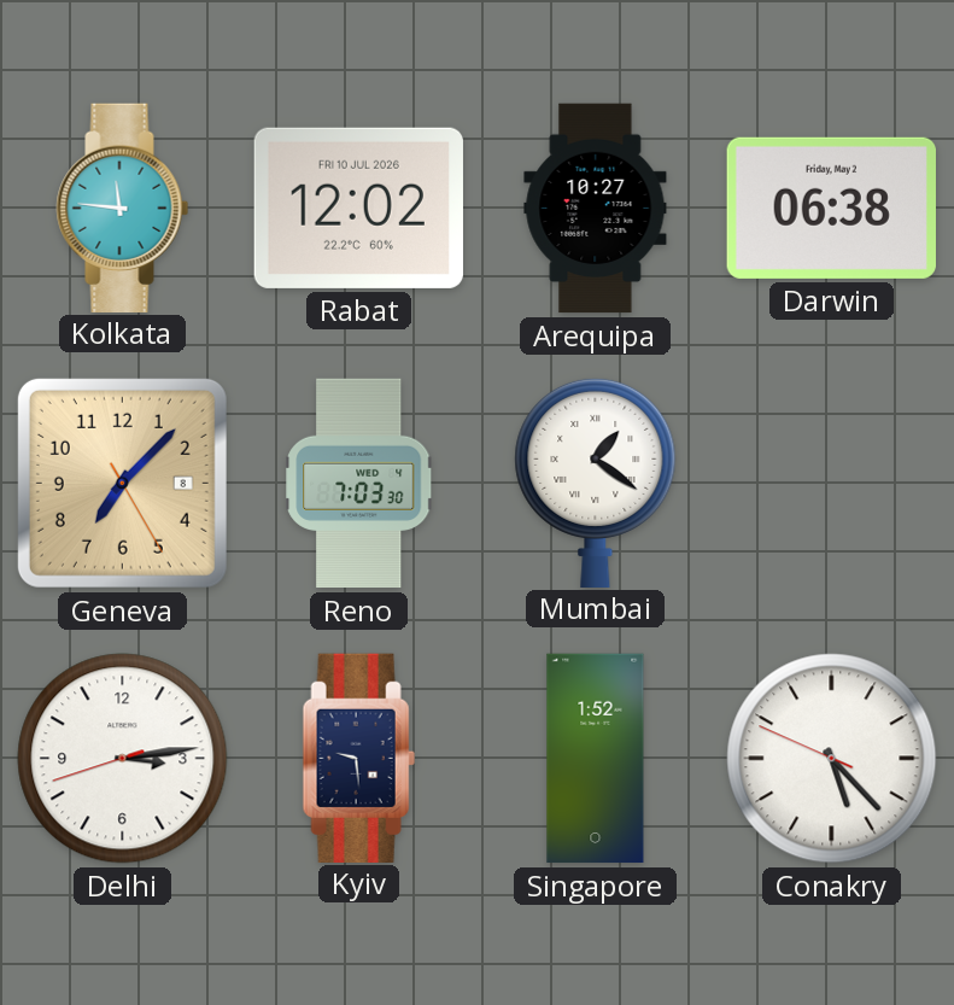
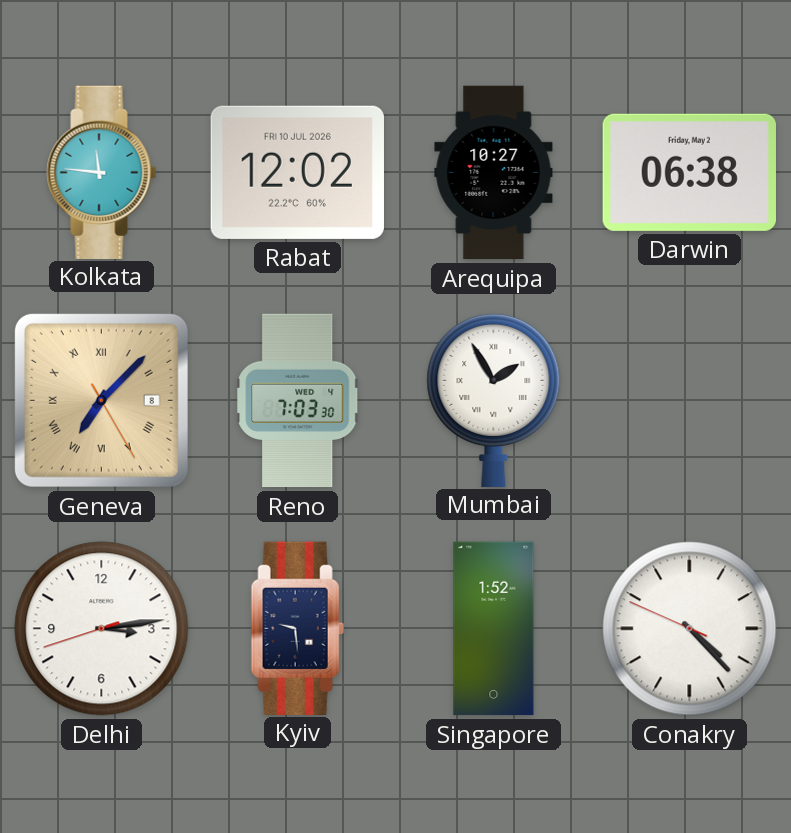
Geneva numerals: Arabic -> Roman
Mumbai: 1:21 -> 1:55
Conakry: 5:22 -> 4:22
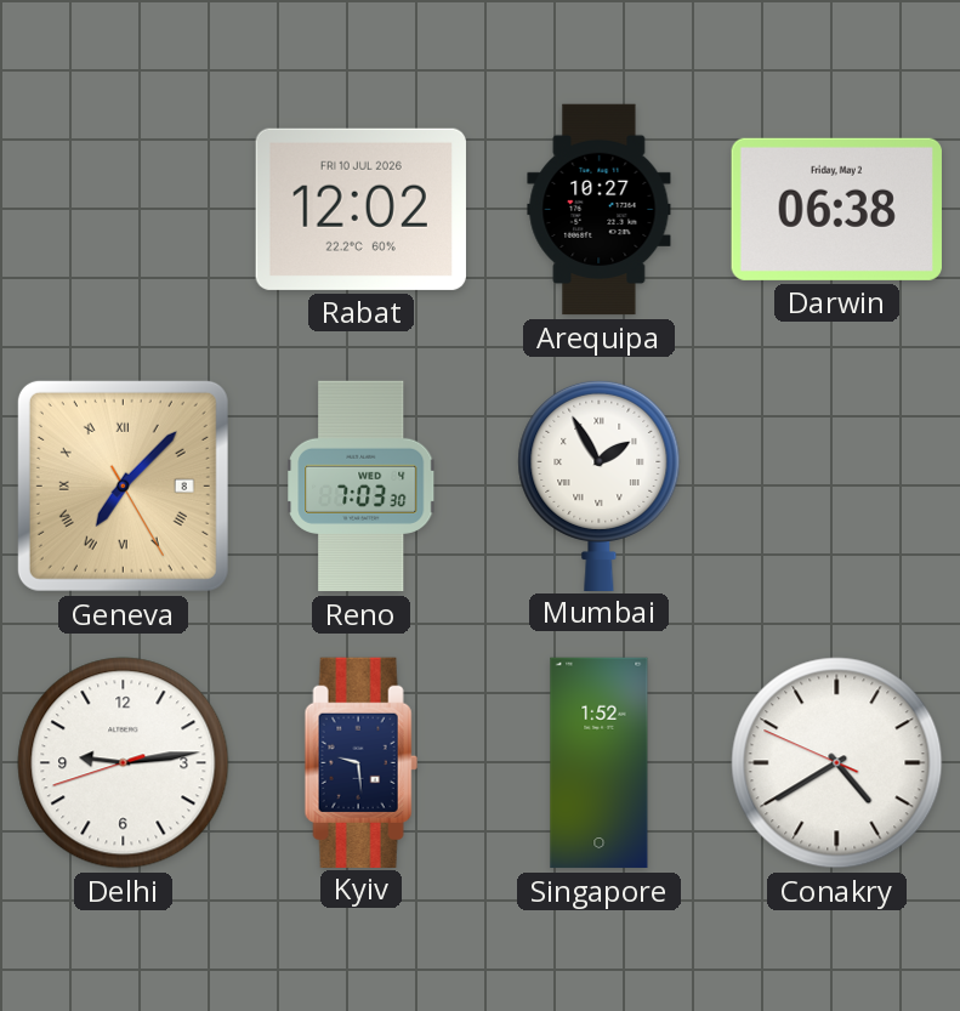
Kolkata: 11:46 -> none
Delhi: 3:13 -> 9:13
Conakry: 4:22 -> 4:39
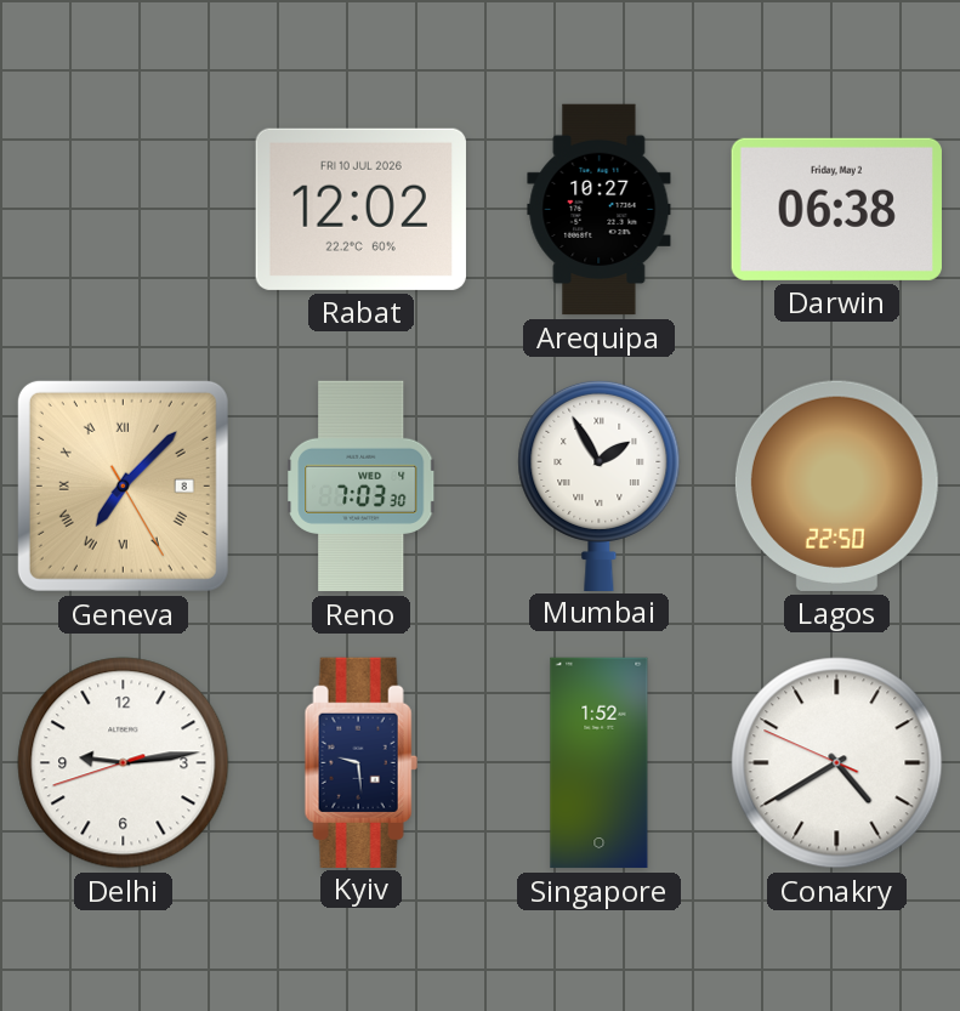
Lagos: none -> 22:50
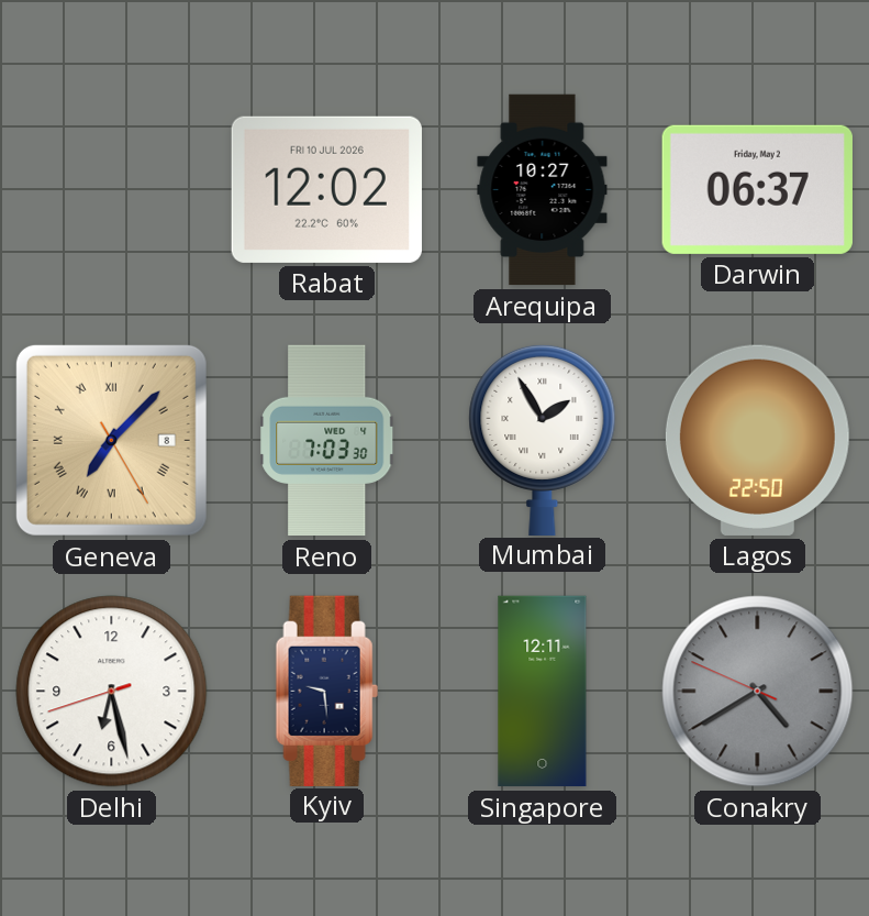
Darwin: 06:38 -> 06:37
Delhi: 9:13 -> 6:27
Singapore: 1:52 -> 12:11
Conakry dial: white -> grey
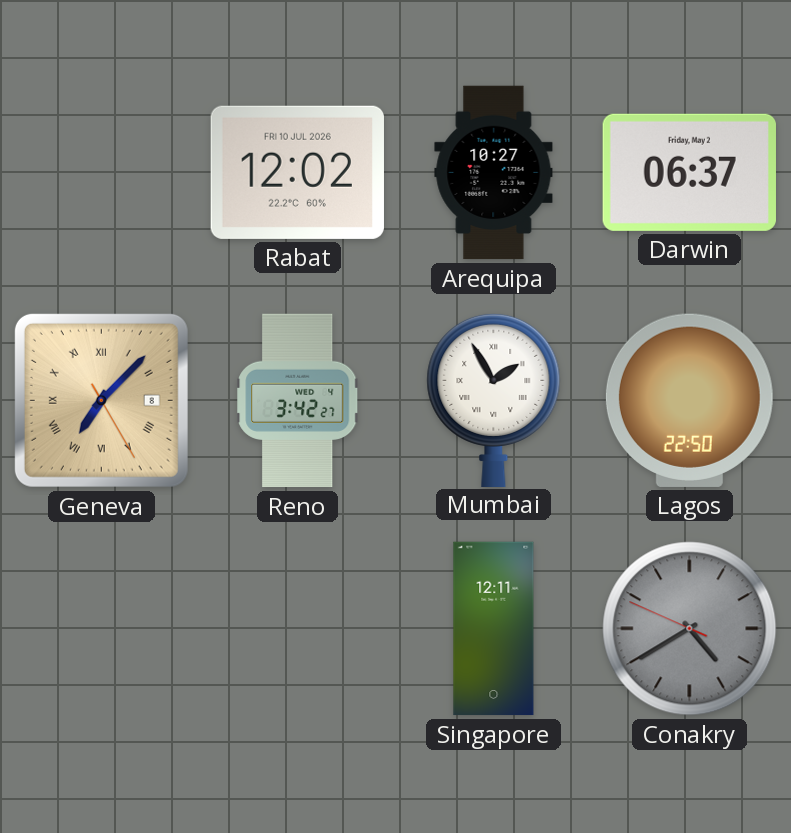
Reno: 7:03 -> 3:42
Delhi: 6:27 -> none
Kyiv: 9:29 -> none
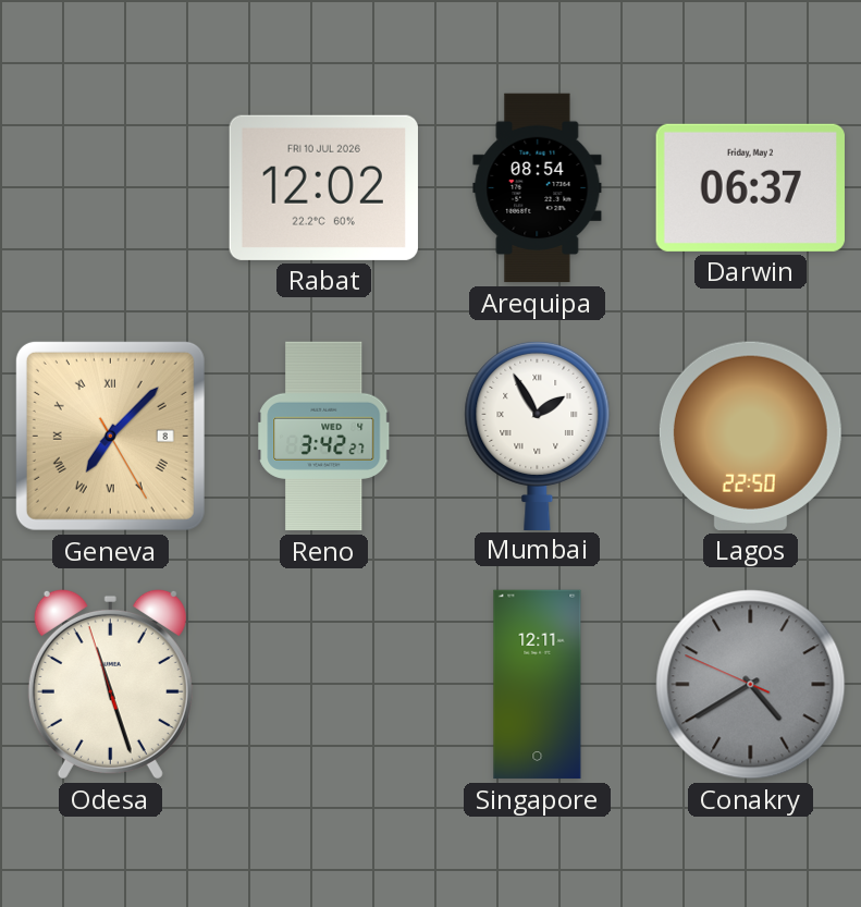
Arequipa: 10:27 -> 08:54
Odesa: none -> 11:26
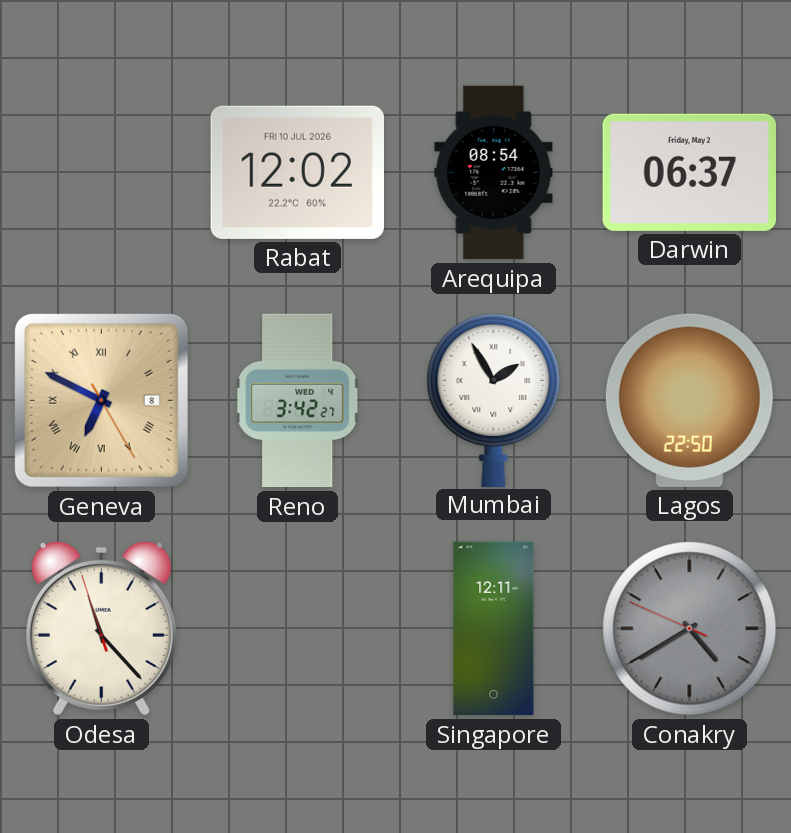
Geneva: 7:07 -> 6:49
Odesa: 11:26 -> 11:22
